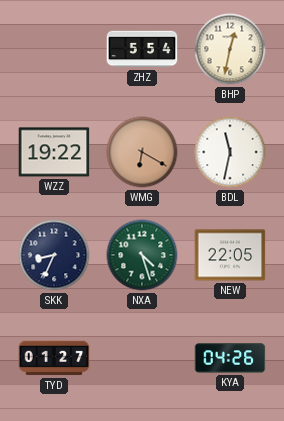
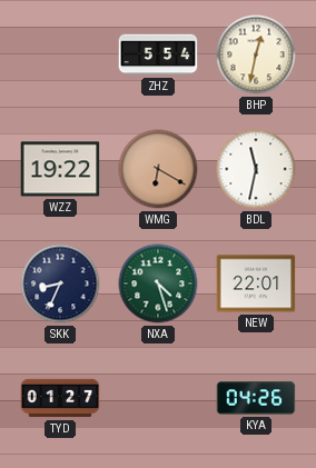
NEW: 22:05 -> 22:01
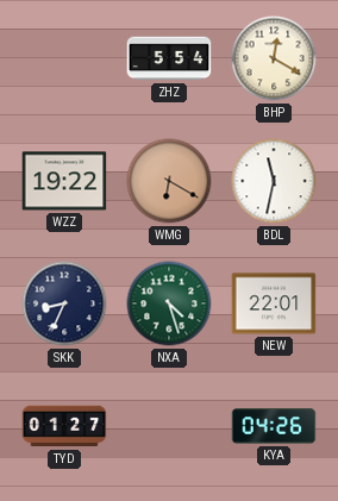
BHP: 12:32 -> 12:20
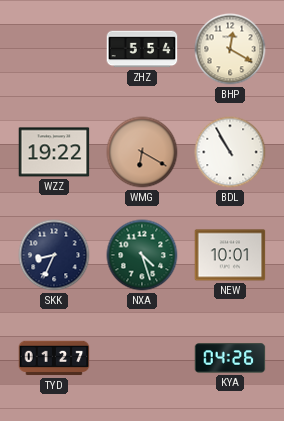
BDL: 11:32 -> 10:55
NEW: 22:01 -> 10:01
